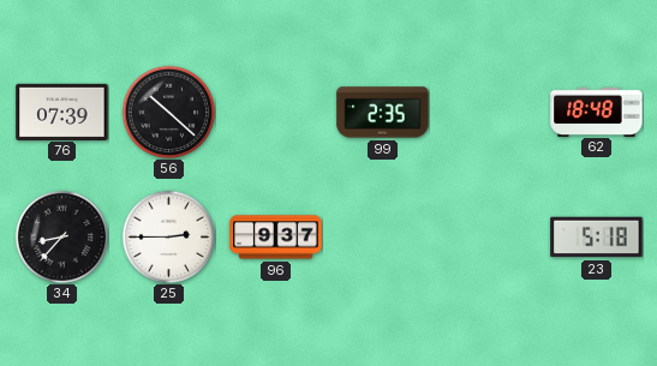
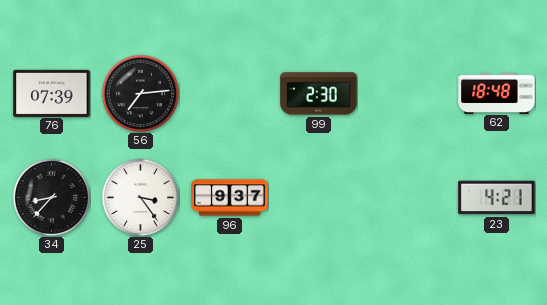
56: 10:22 -> 7:14
99: 2:35 -> 2:30
25: 2:45 -> 3:24
23: 5:18 -> 4:21
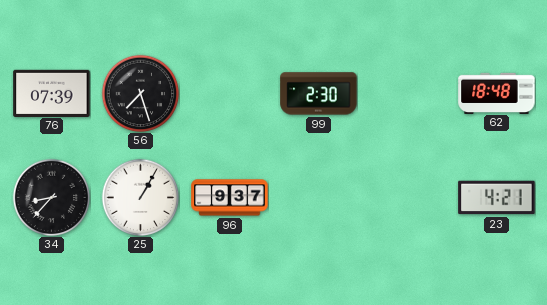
56: 7:14 -> 7:27
25: 3:24 -> 1:05
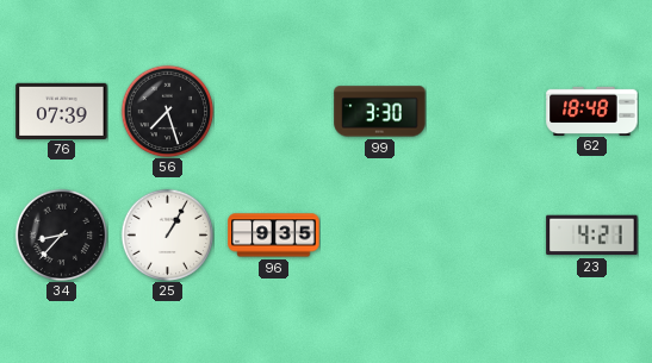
99: 2:30 -> 3:30
96: 9:37 -> 9:35
